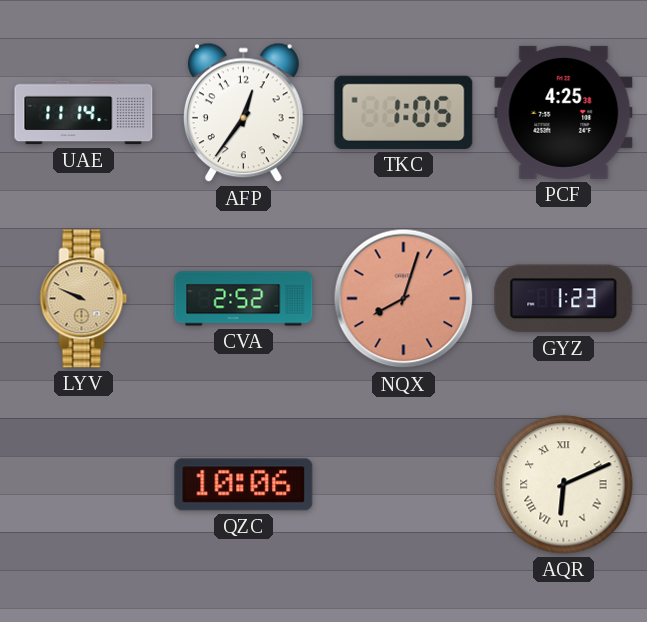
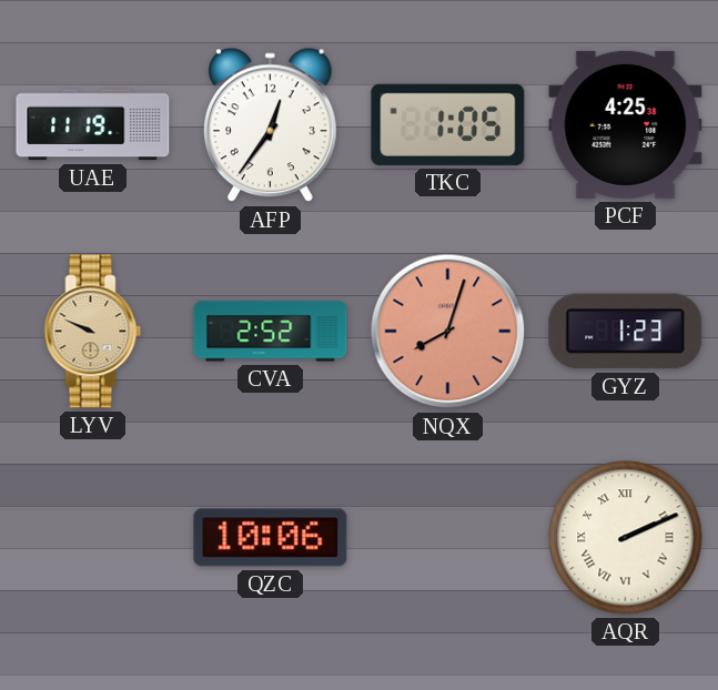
UAE: 11:14 -> 11:19
AQR: 6:11 -> 2:11
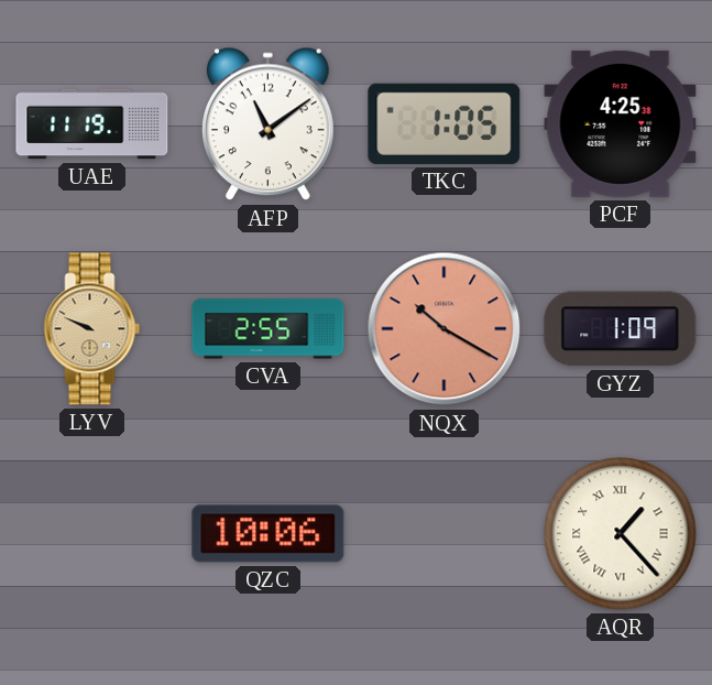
AFP: 12:36 -> 11:09
CVA: 2:52 -> 2:55
NQX: 8:03 -> 10:20
GYZ: 1:23 -> 1:09
AQR: 2:11 -> 1:23
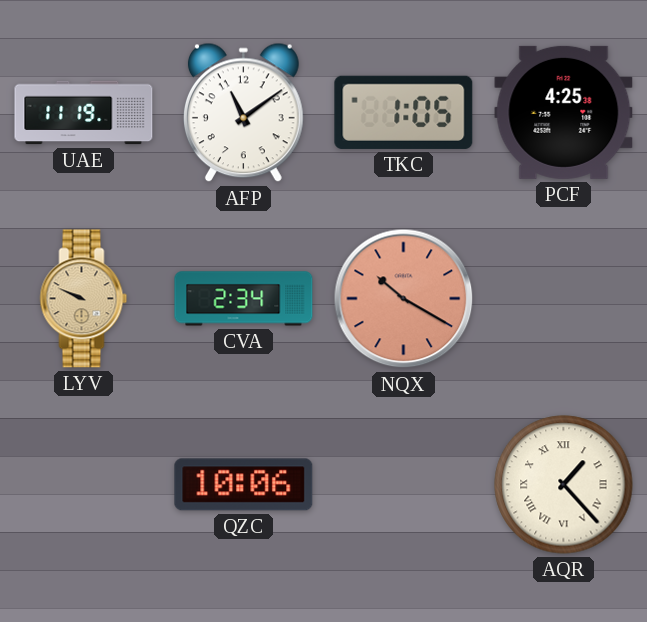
CVA: 2:55 -> 2:34
GYZ: 1:09 -> none
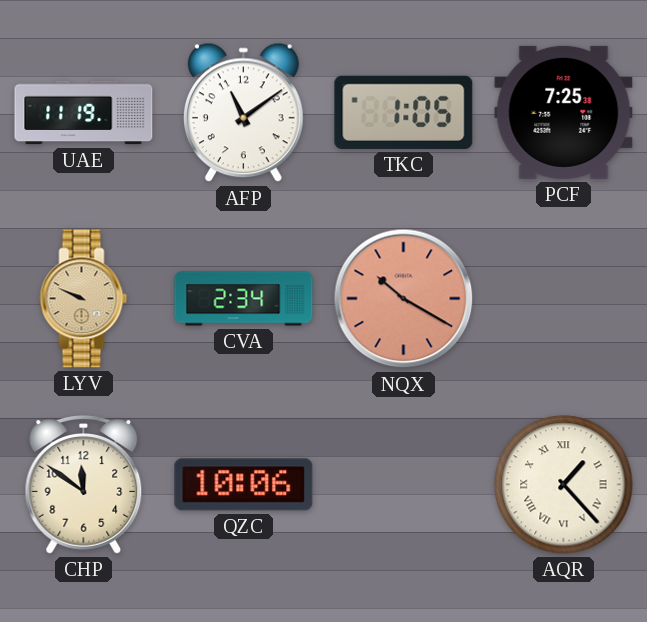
PCF: 4:25 -> 7:25
CHP: none -> 11:51
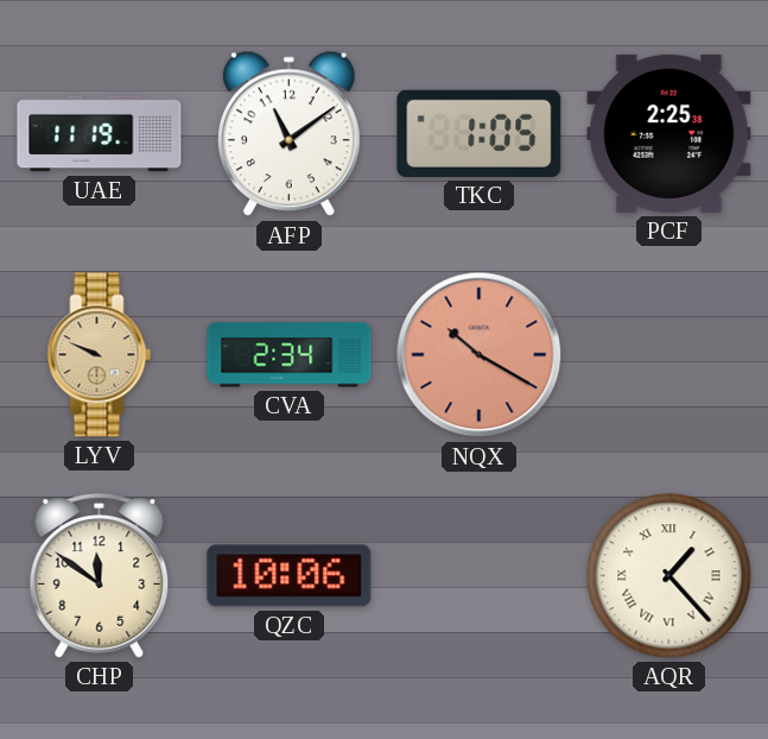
PCF: 7:25 -> 2:25
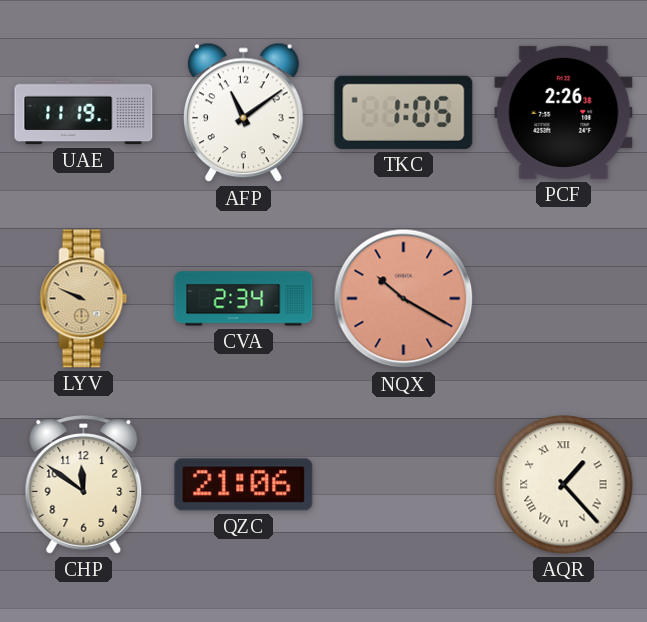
PCF: 2:25 -> 2:26
QZC: 10:06 -> 21:06
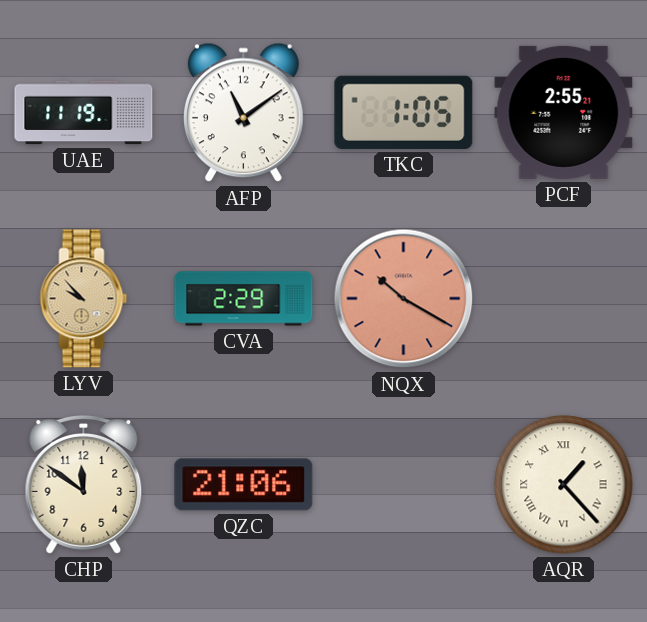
PCF: 2:26 -> 2:55
LYV: 9:49 -> 9:53
CVA: 2:34 -> 2:29
